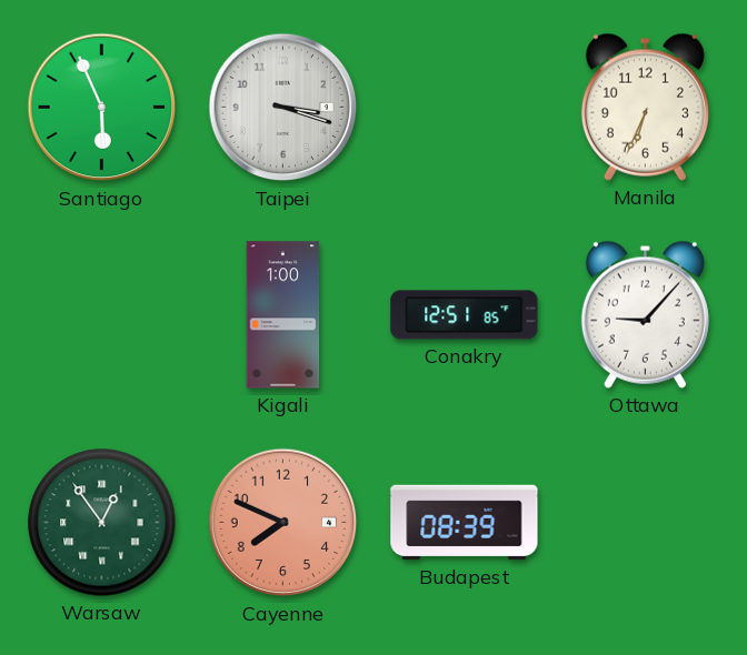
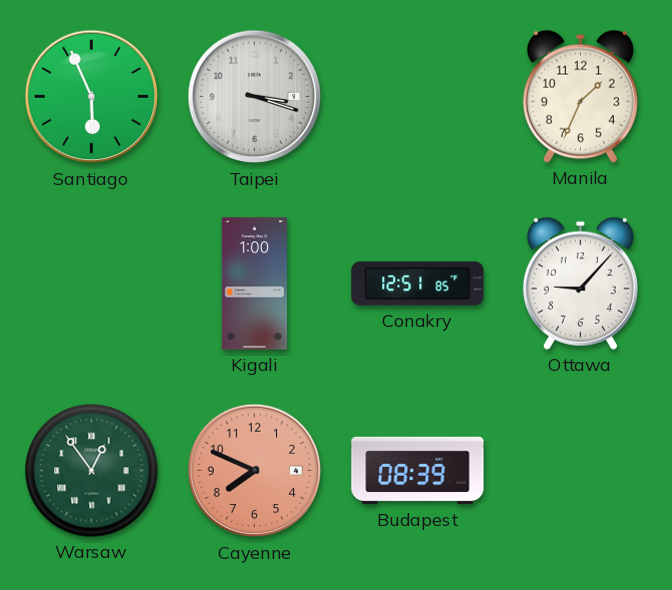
Manila: 6:34 -> 1:34
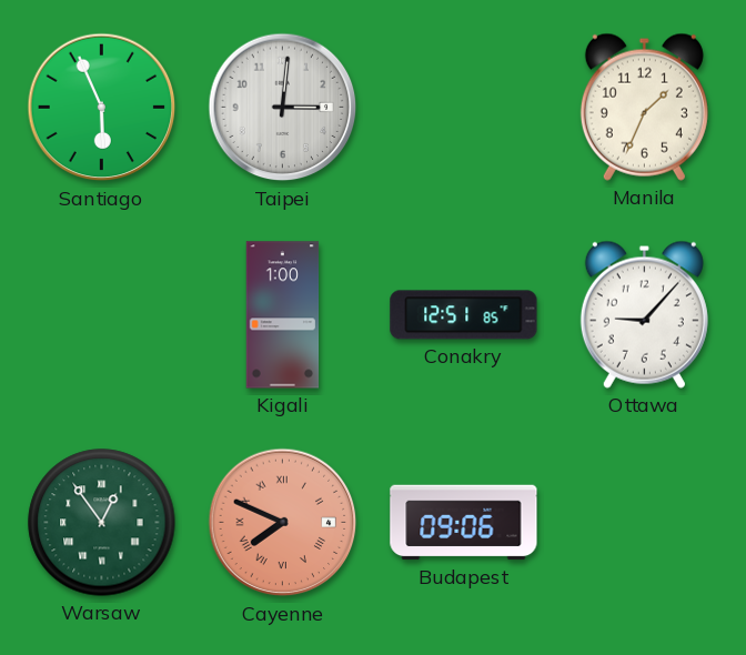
Taipei: 3:18 -> 3:01
Cayenne numerals: Arabic -> Roman
Budapest: 08:39 -> 09:06
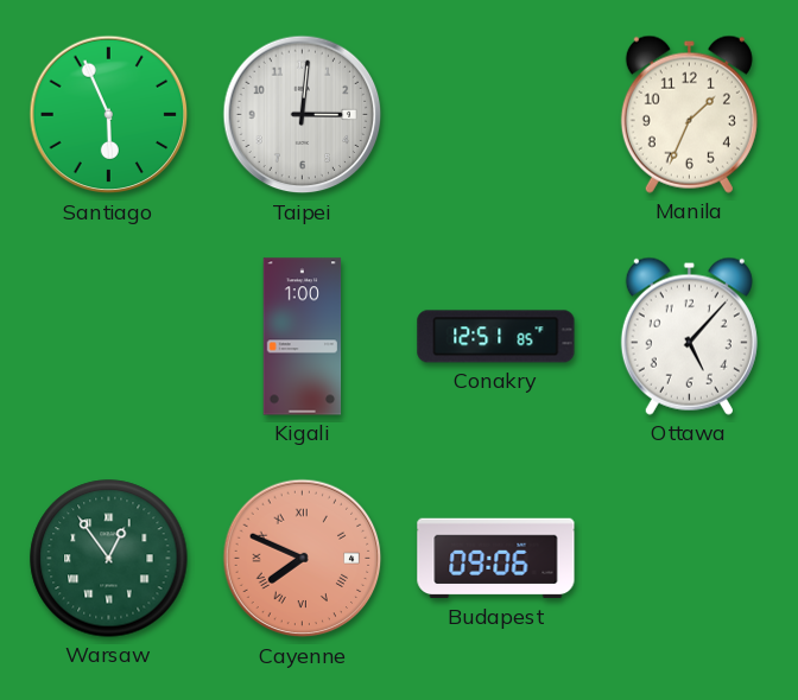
Ottawa: 9:07 -> 5:07
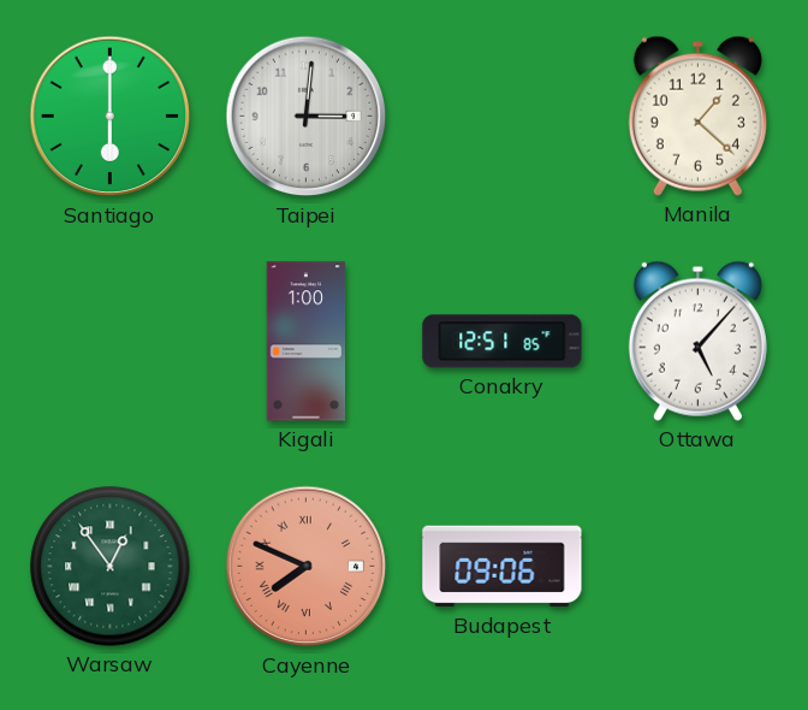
Santiago: 5:56 -> 6:00
Manila: 1:34 -> 1:22
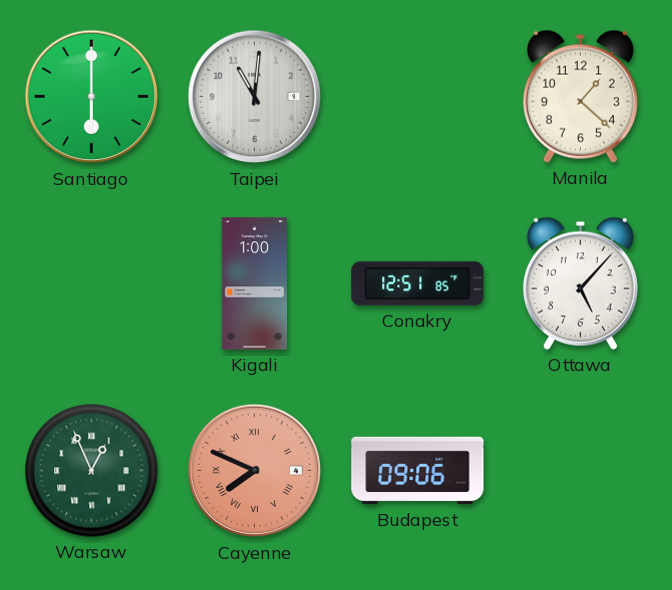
Taipei: 3:01 -> 11:01
Warsaw: 12:54 -> 12:56
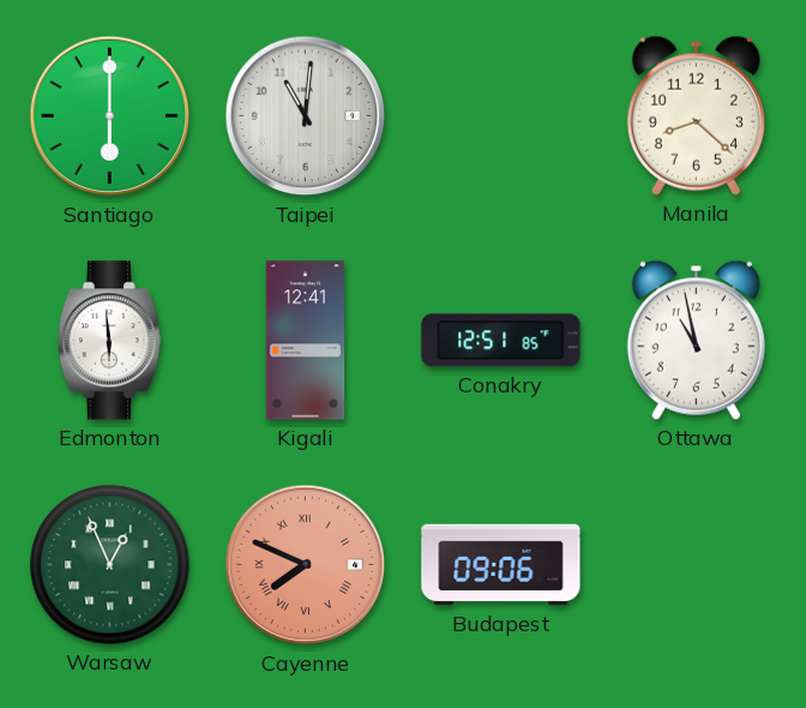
Manila: 1:22 -> 8:22
Edmonton: none -> 5:59
Kigali: 1:00 -> 12:41
Ottawa: 5:07 -> 10:58
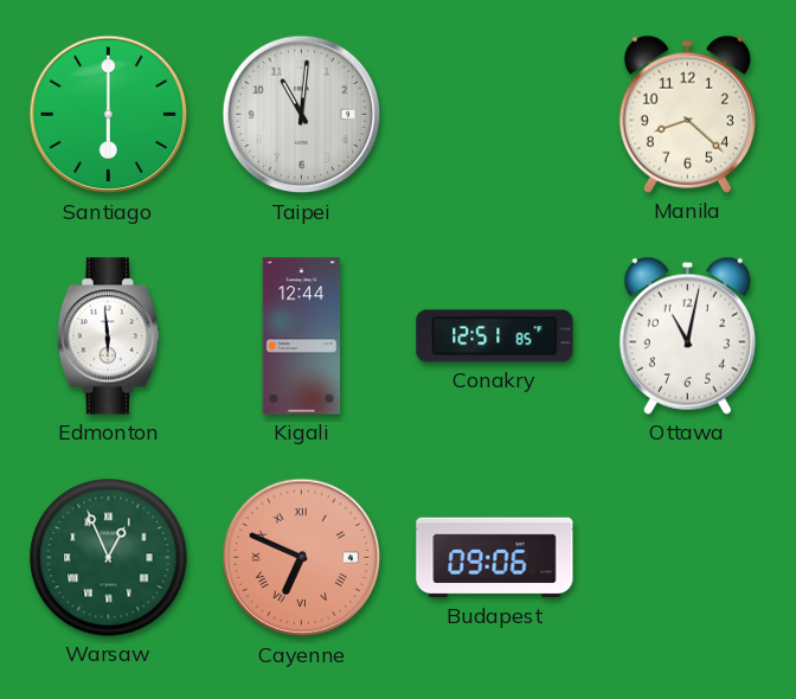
Kigali: 12:41 -> 12:44
Ottawa: 10:58 -> 11:02
Cayenne: 7:49 -> 6:49
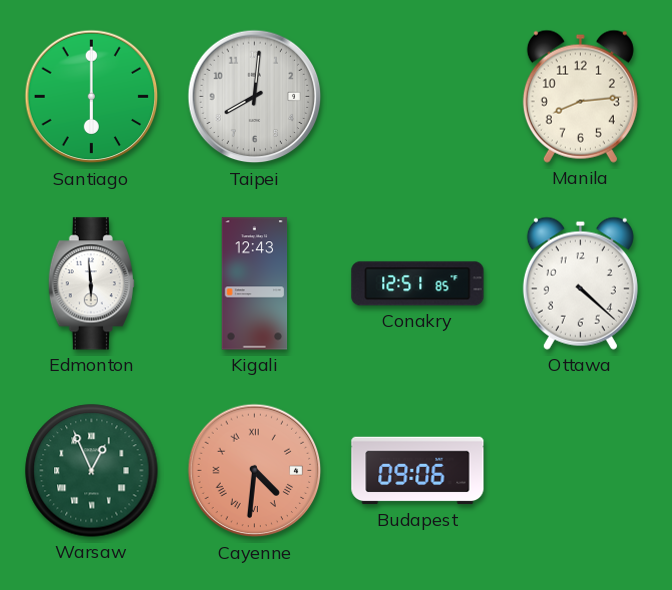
Taipei: 11:01 -> 8:01
Manila: 8:22 -> 8:14
Kigali: 12:44 -> 12:43
Ottawa: 11:02 -> 4:22
Cayenne: 6:49 -> 4:31
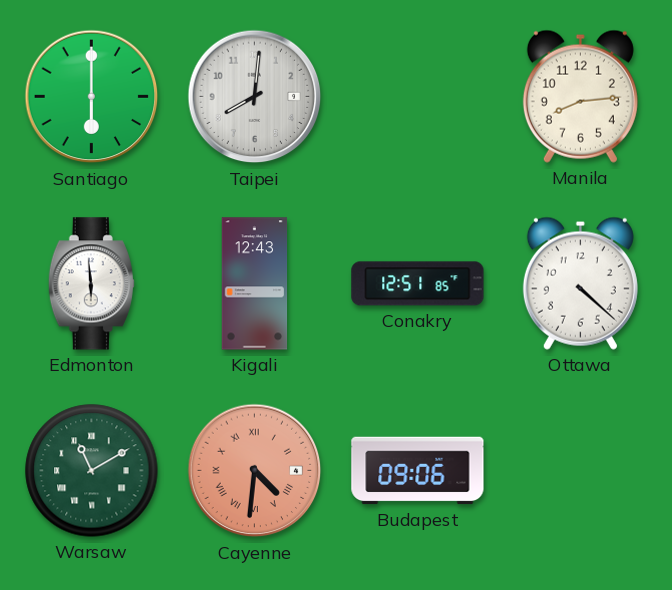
Warsaw: 12:56 -> 11:10
